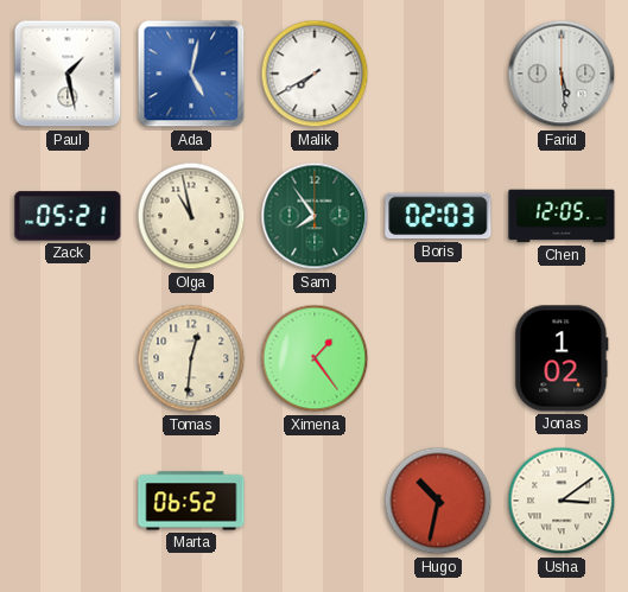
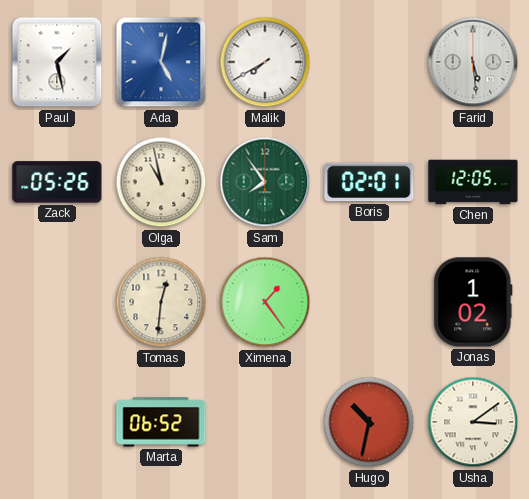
Zack: 05:21 -> 05:26
Boris: 02:03 -> 02:01
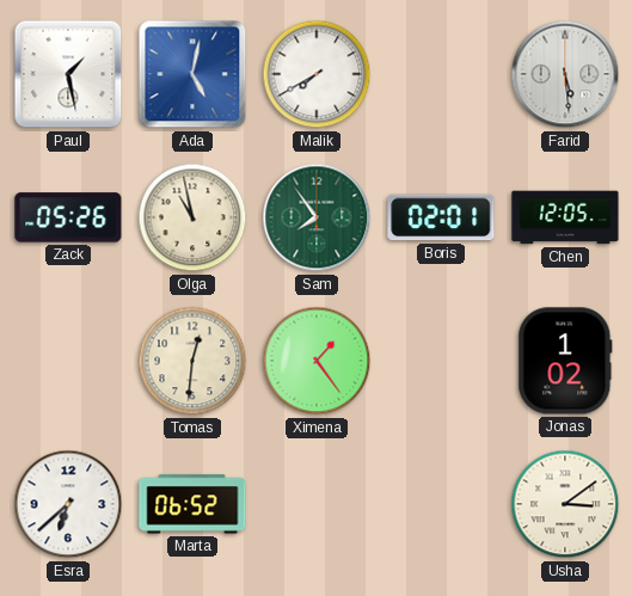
Esra: none -> 6:38
Hugo: 10:32 -> none
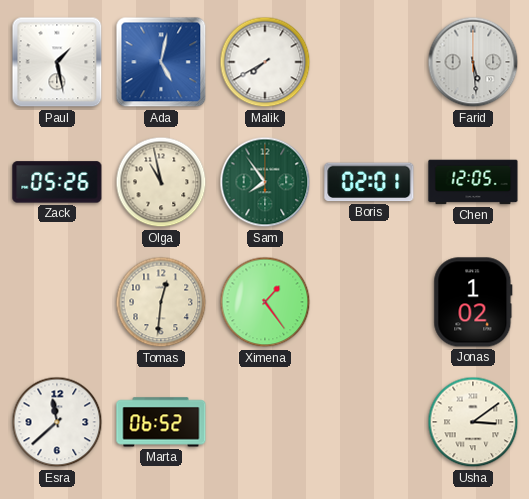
Esra: 6:38 -> 11:38
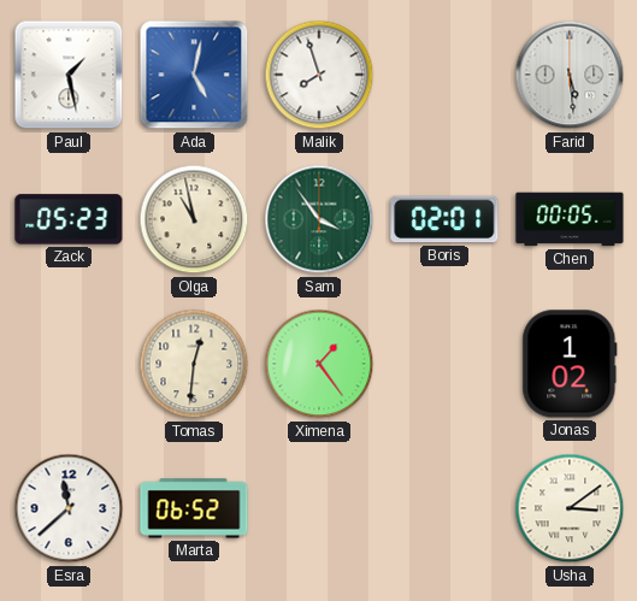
Malik: 7:40 -> 7:57
Zack: 05:26 -> 05:23
Sam: 7:54 -> 3:54
Chen: 12:05 -> 00:05
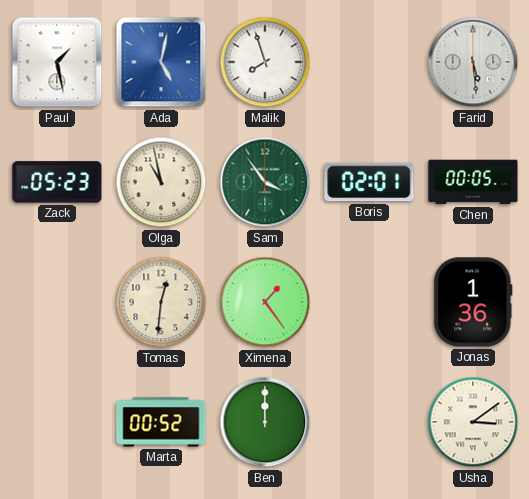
Jonas: 1:02 -> 1:36
Esra: 11:38 -> none
Marta: 06:52 -> 00:52
Ben: none -> 12:00
